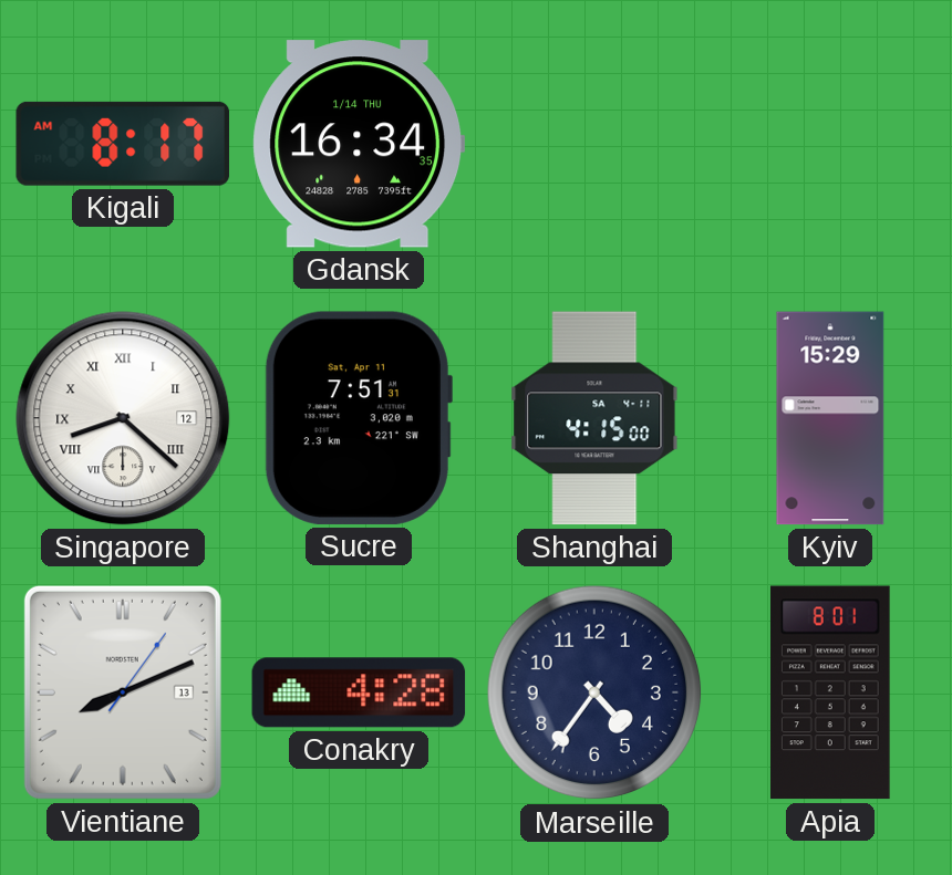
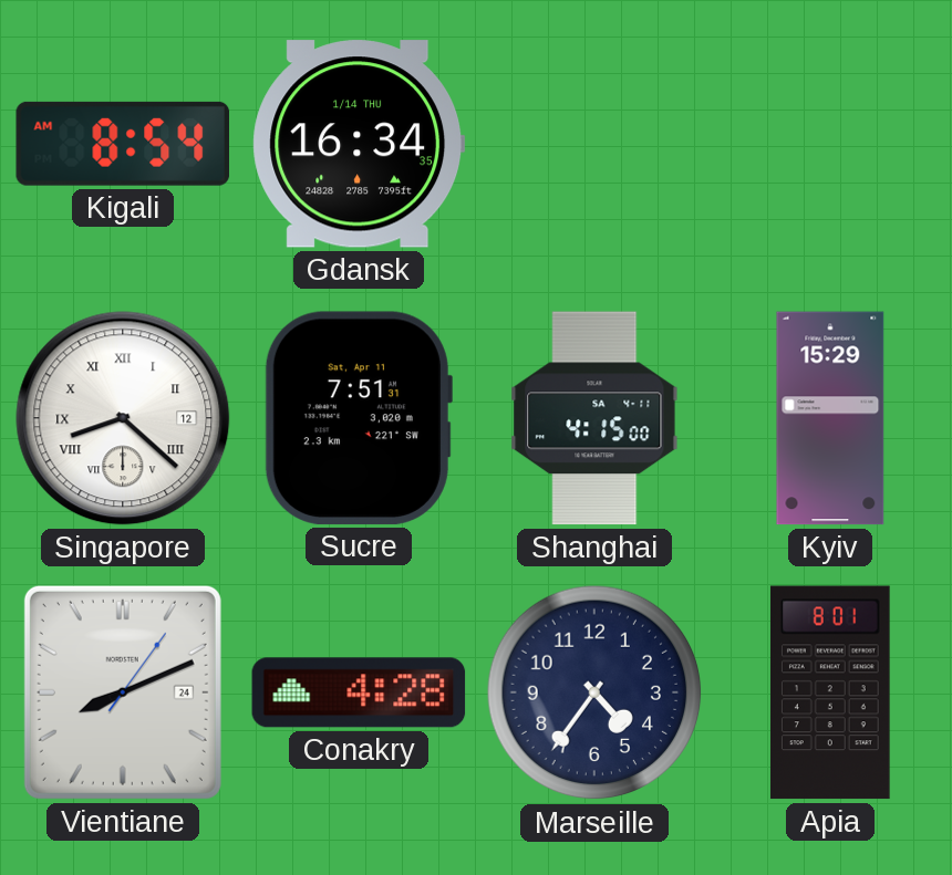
Kigali: 8:17 -> 8:54
Vientiane date: 13 -> 24
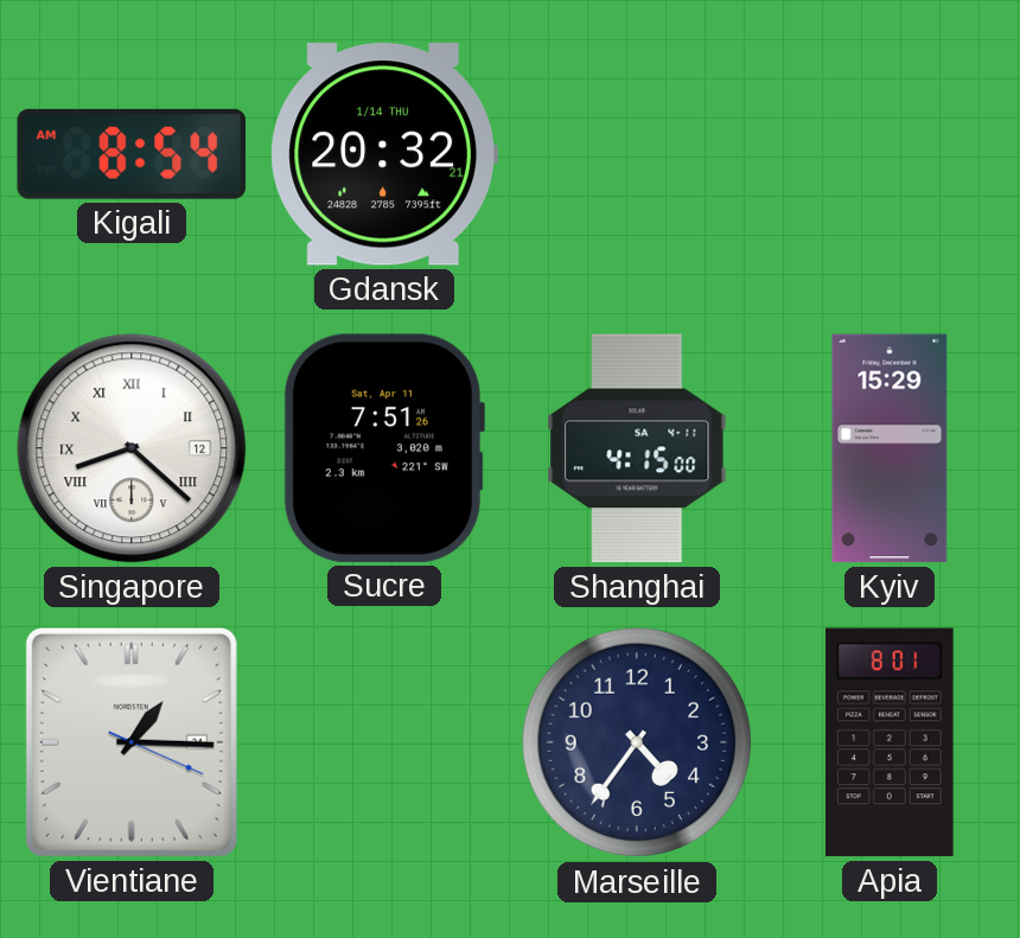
Gdansk: 16:34 -> 20:32
Sucre: 7:51:31 -> 7:51:26
Vientiane: 8:11 -> 1:15
Conakry: 4:28 -> none
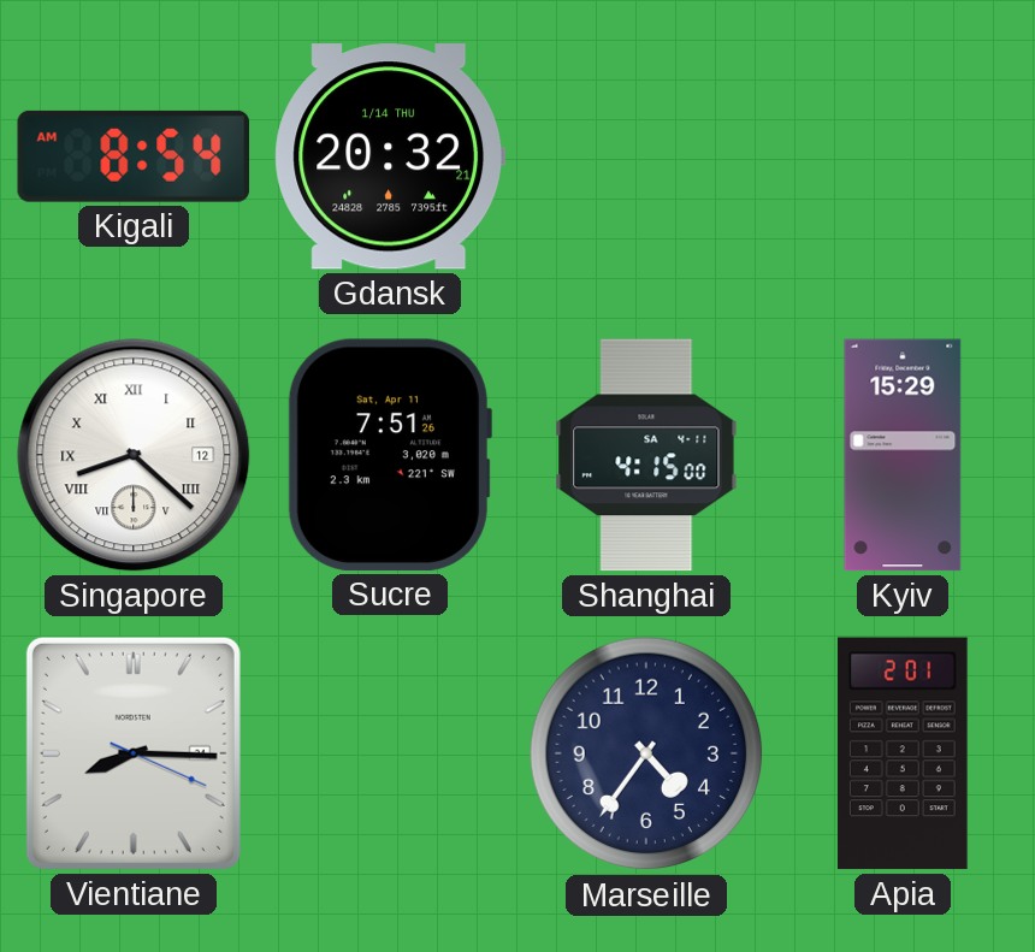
Vientiane: 1:15 -> 8:15
Apia: 8:01 -> 2:01
